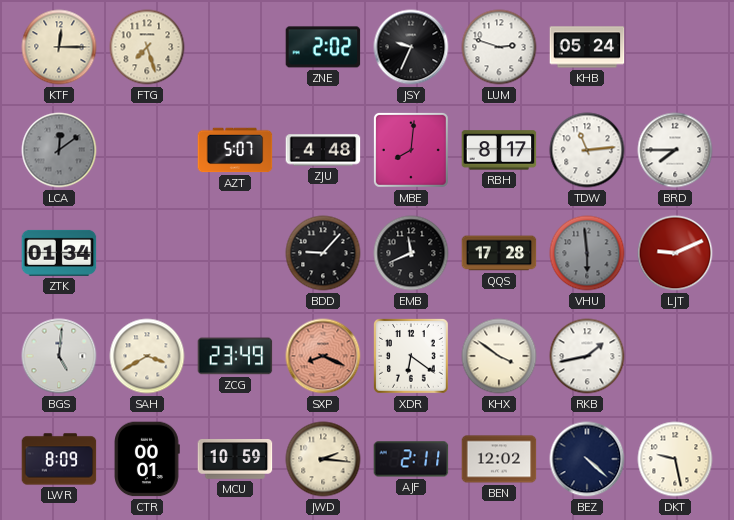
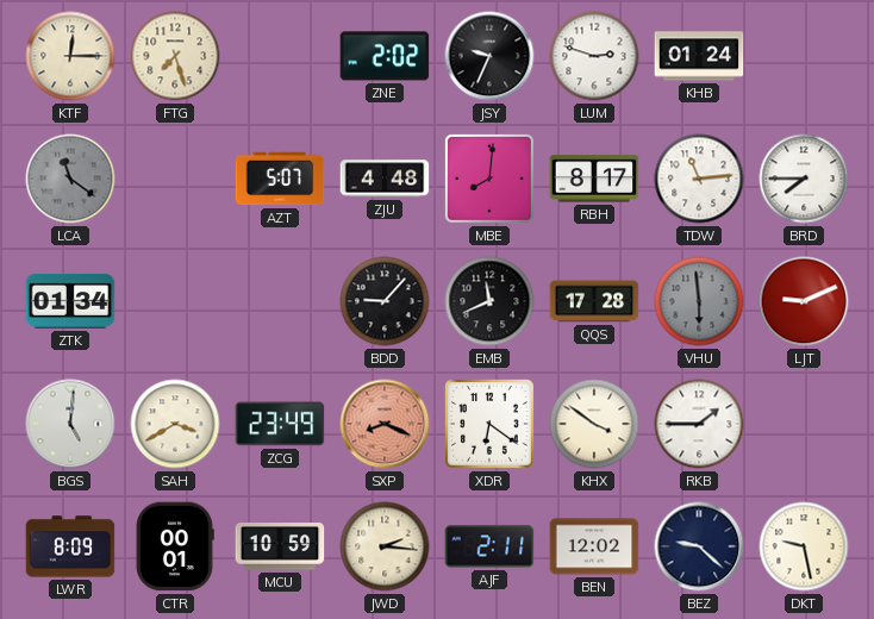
KHB: 05:24 -> 01:24
LCA: 12:09 -> 11:21
RKB: 1:43 -> 1:45
BEZ: 4:22 -> 9:22
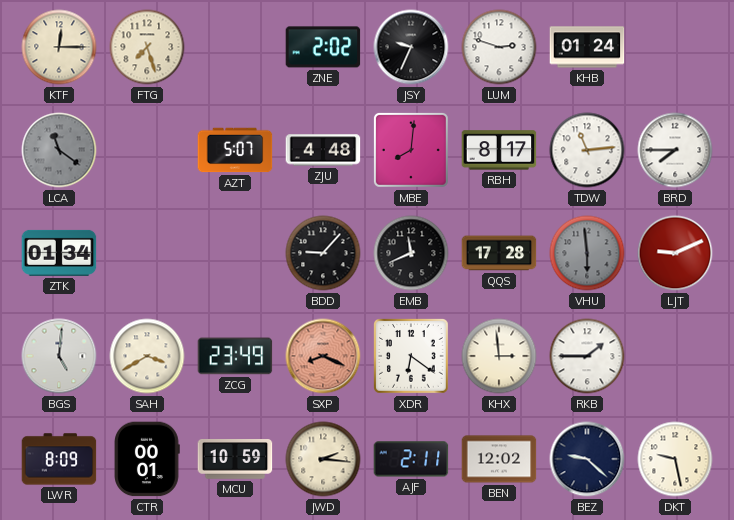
KHX: 3:51 -> 2:59
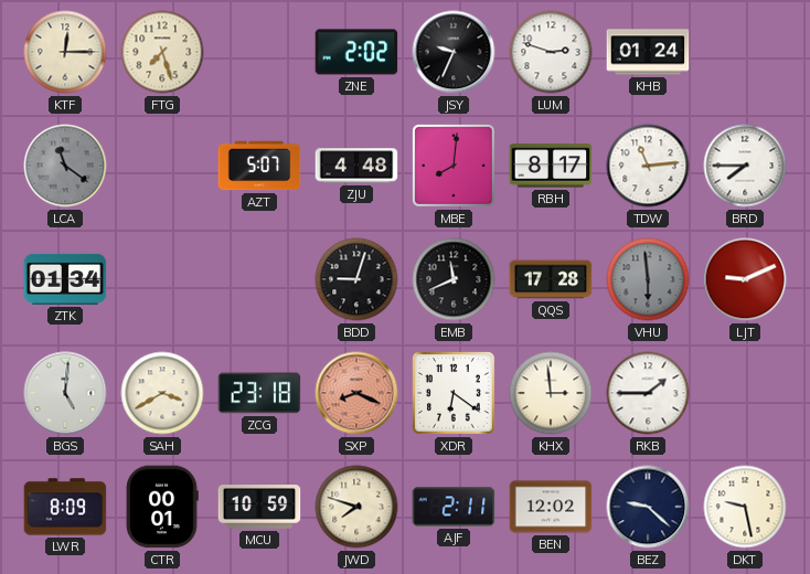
BDD: 9:07 -> 9:03
ZCG: 23:49 -> 23:18
JWD: 2:16 -> 7:48
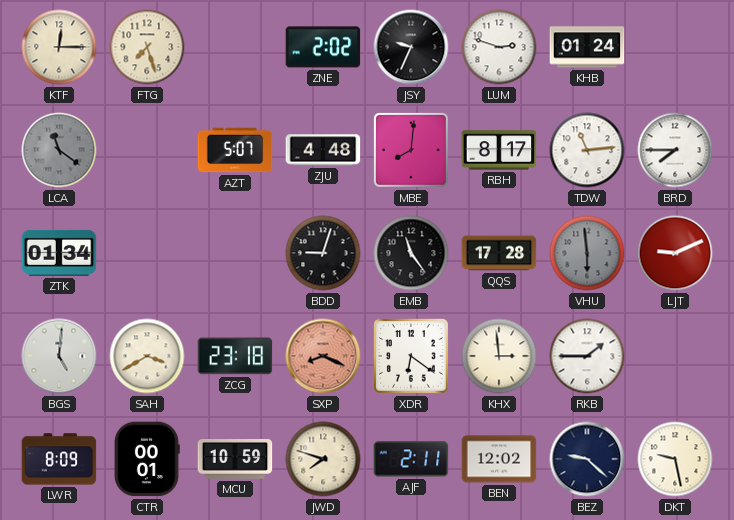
EMB: 11:41 -> 11:24
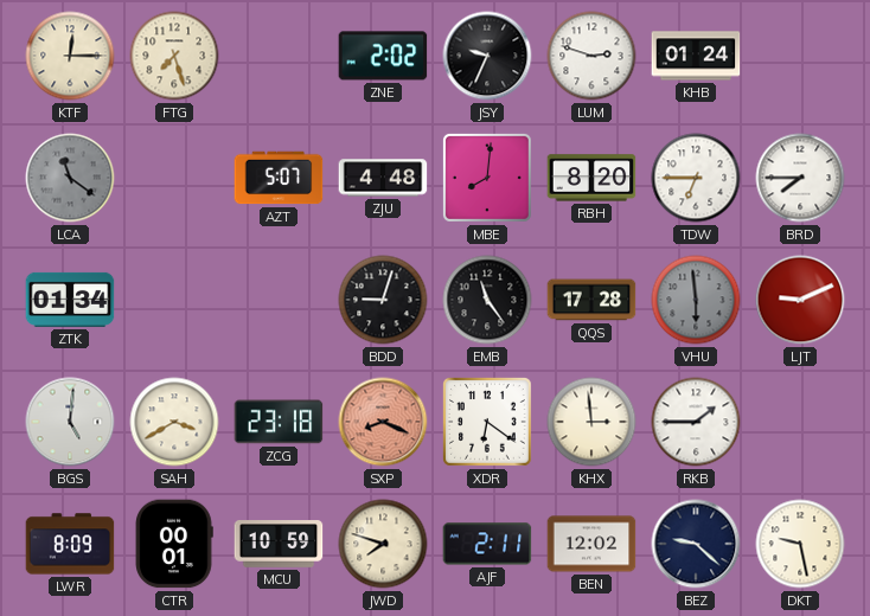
RBH: 8:17 -> 8:20
TDW: 11:14 -> 6:45
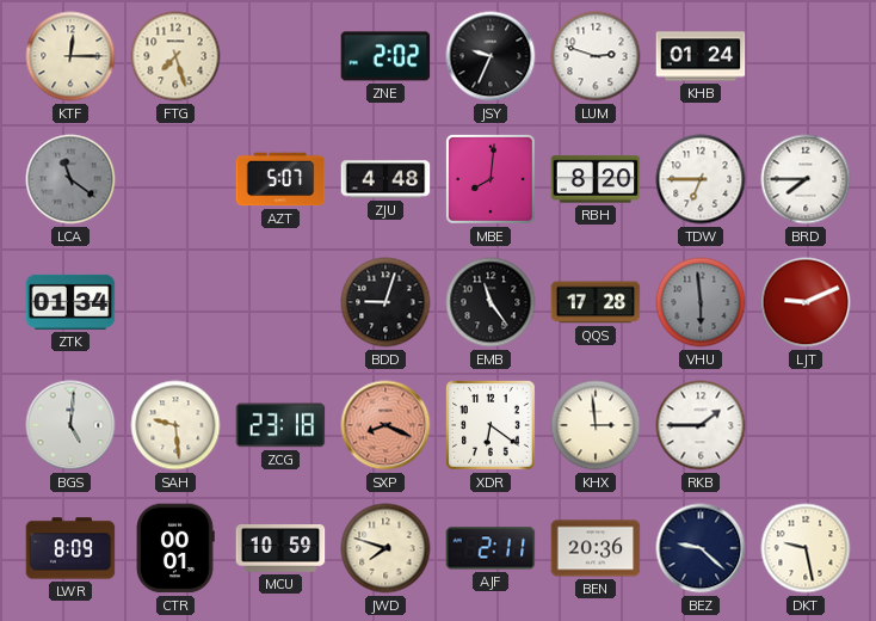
SAH: 3:40 -> 9:29
BEN: 12:02 -> 20:36
